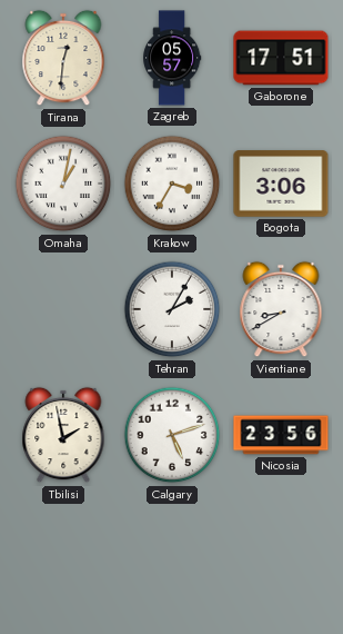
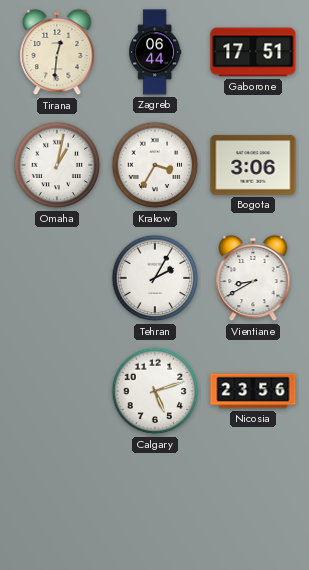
Zagreb: 05:57 -> 06:44
Tbilisi: 1:58 -> none
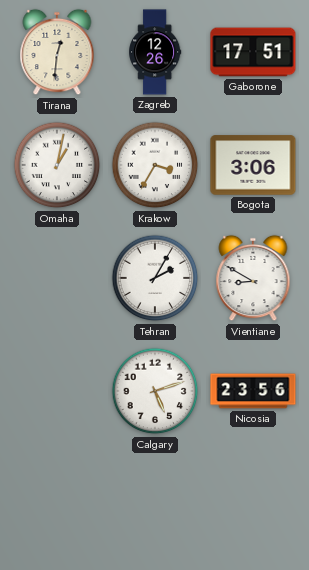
Zagreb: 06:44 -> 12:26
Vientiane: 8:40 -> 8:50
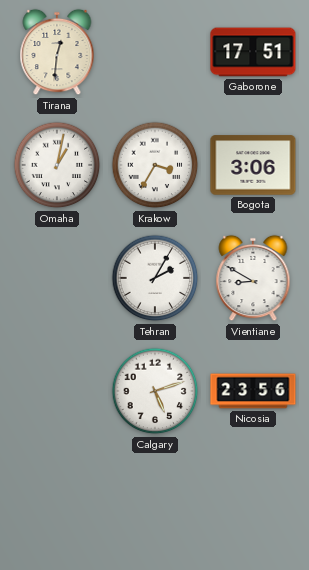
Zagreb: 12:26 -> none
